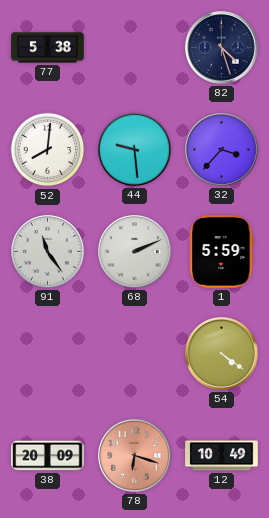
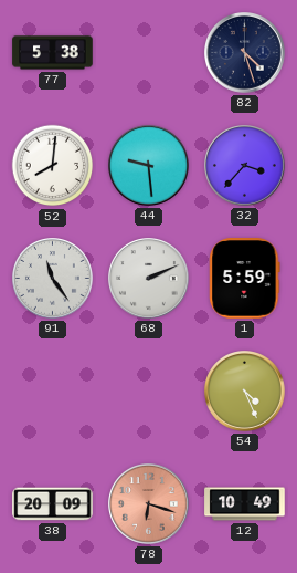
54: 4:21 -> 4:26
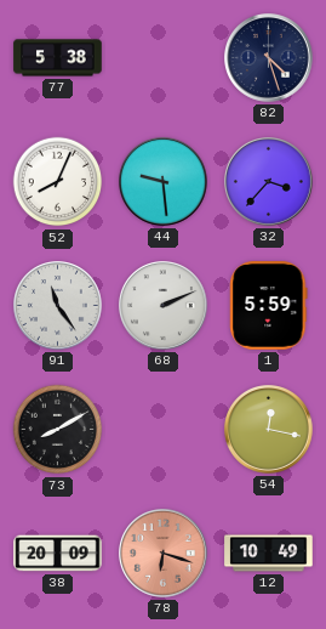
52: 8:01 -> 8:04
73: none -> 8:10
54: 4:26 -> 12:17
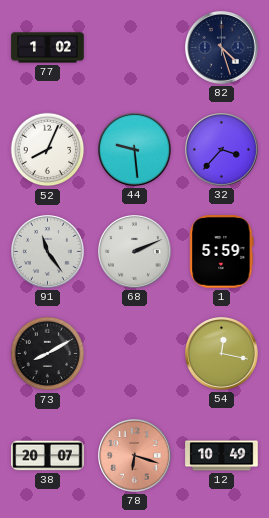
77: 5:38 -> 1:02
38: 20:09 -> 20:07
